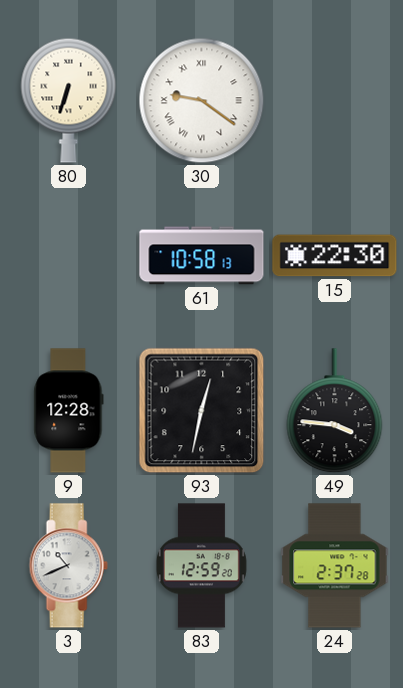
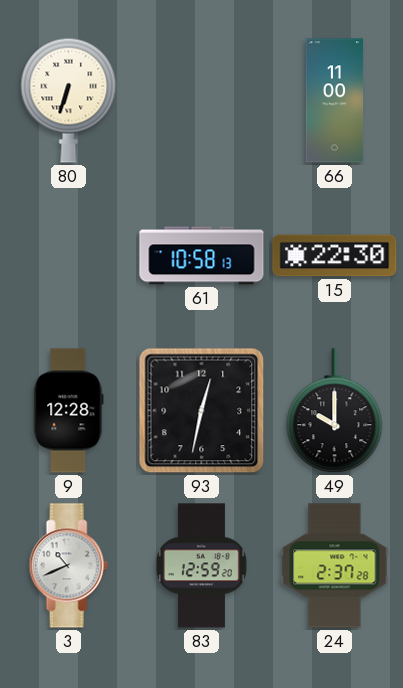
30: 9:21 -> none
66: none -> 11:00
49: 3:46 -> 10:00
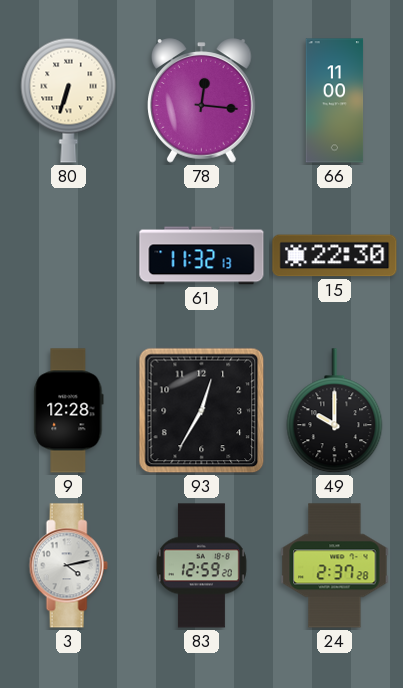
78: none -> 12:16
61: 10:58 -> 11:32
93: 12:32 -> 12:35
3: 10:41 -> 4:13
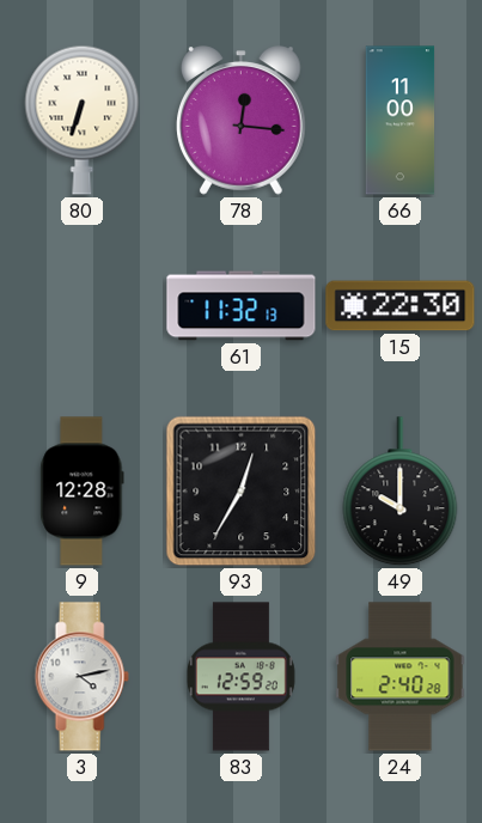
24: 2:37 -> 2:40
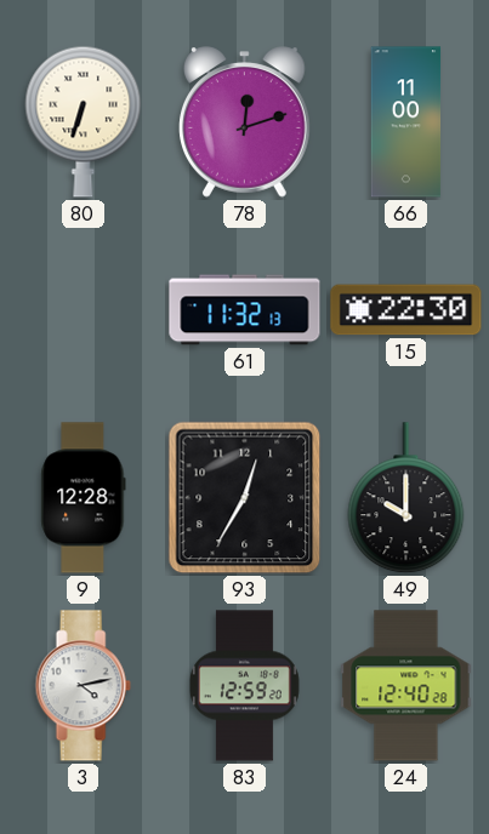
78: 12:16 -> 12:12
24: 2:40 -> 12:40
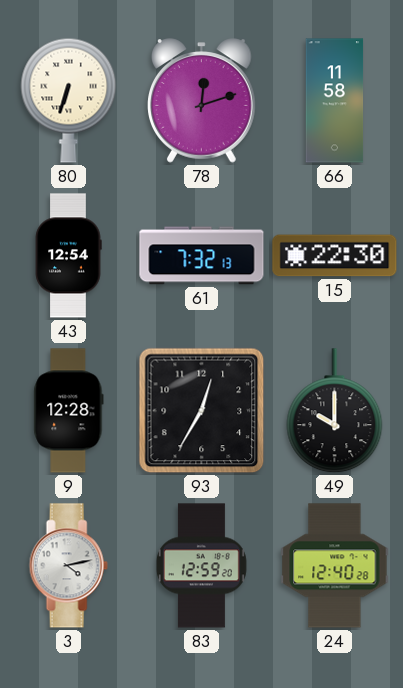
66: 11:00 -> 11:58
43: none -> 12:54
61: 11:32 -> 7:32
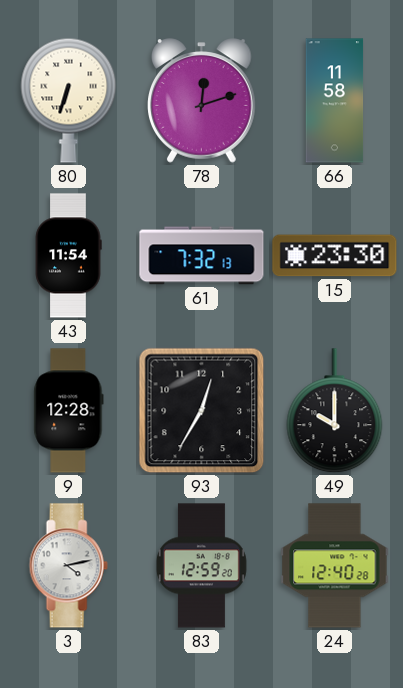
43: 12:54 -> 11:54
15: 22:30 -> 23:30
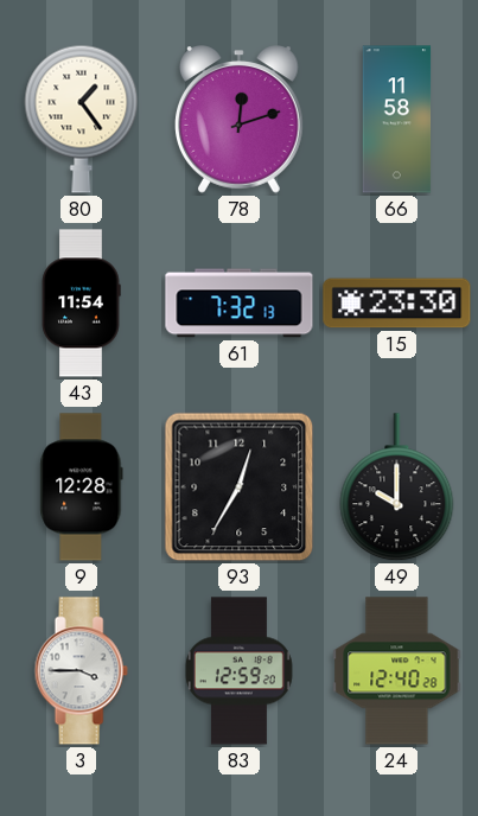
80: 6:33 -> 1:24
3: 4:13 -> 3:45
